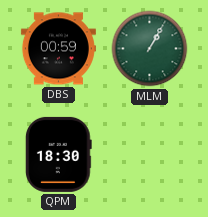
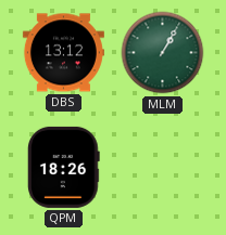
DBS: 00:59 -> 13:12
QPM: 18:30 -> 18:26
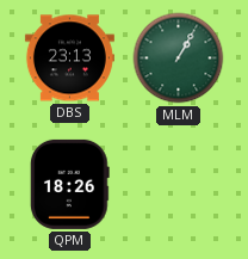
DBS: 13:12 -> 23:13
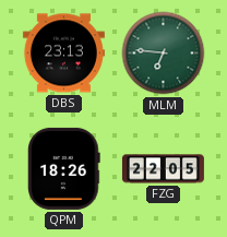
MLM: 1:05 -> 6:46
FZG: none -> 22:05
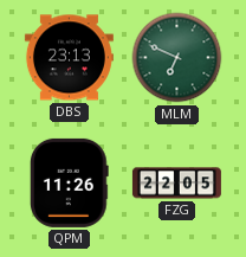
MLM: 6:46 -> 6:49
QPM: 18:26 -> 11:26
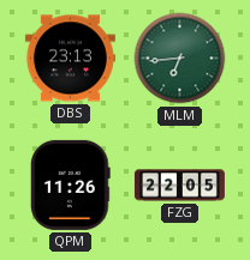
MLM: 6:49 -> 6:44
